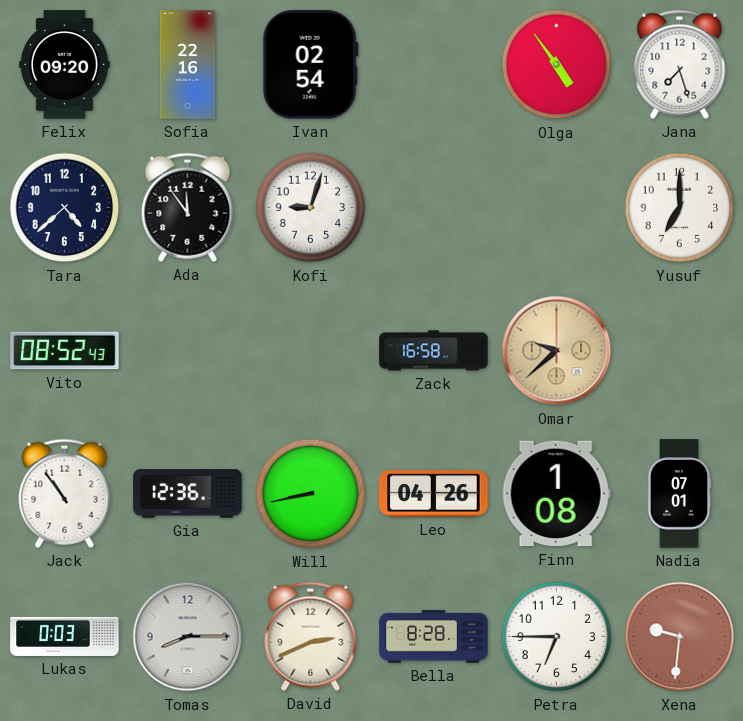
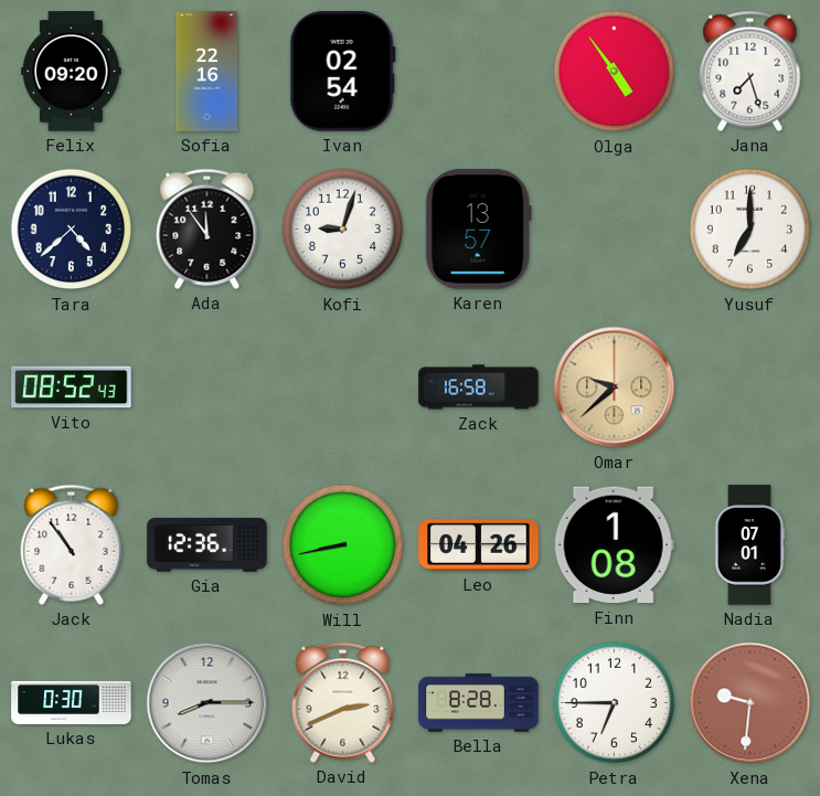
Karen: none -> 13:57
Lukas: 0:03 -> 0:30
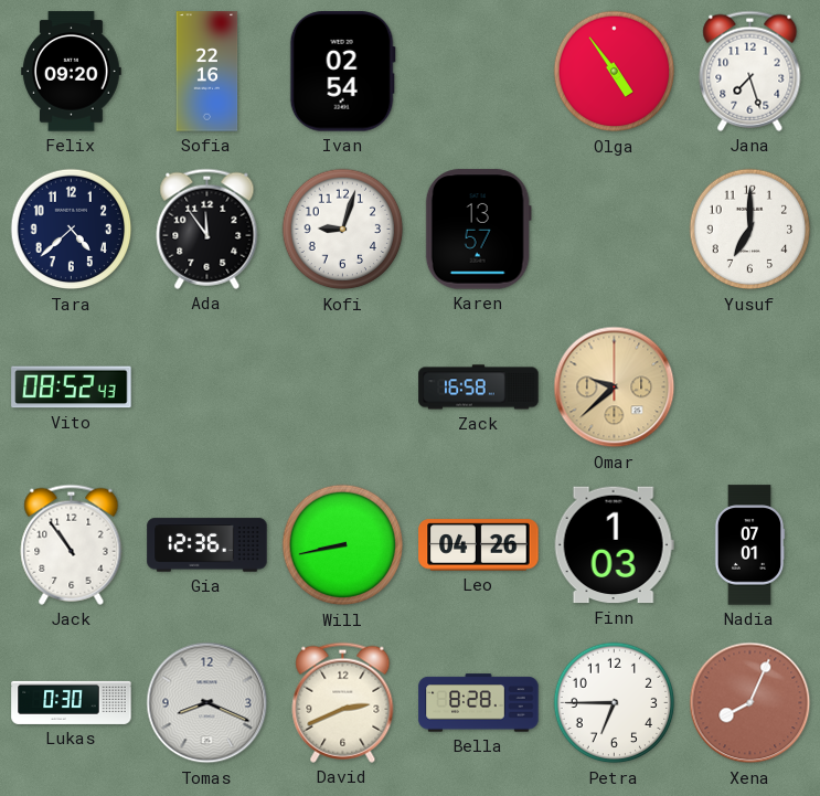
Finn: 1:08 -> 1:03
Tomas: 8:15 -> 8:19
Xena: 9:31 -> 8:04
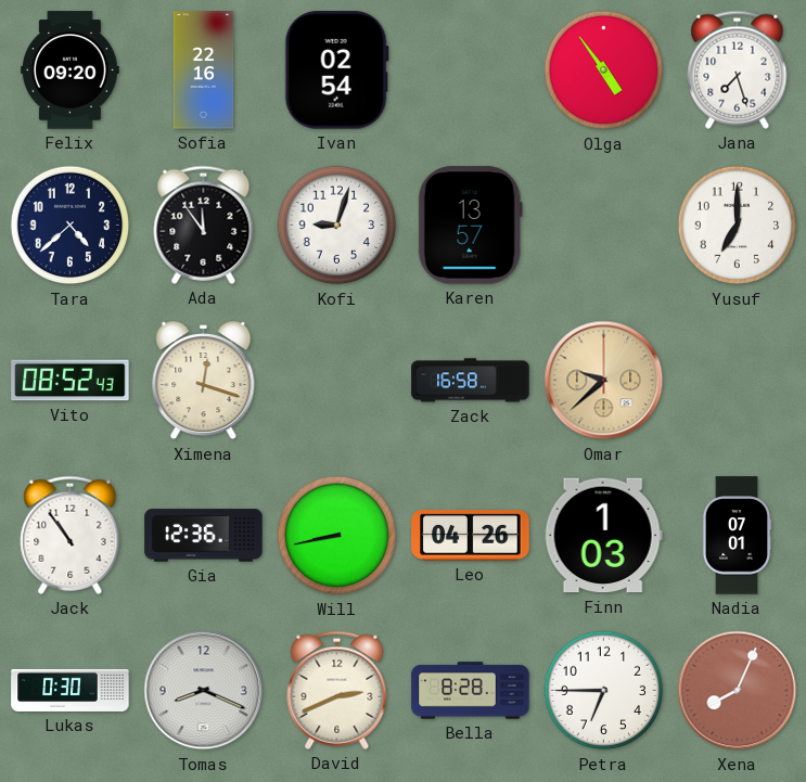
Ximena: none -> 12:18
